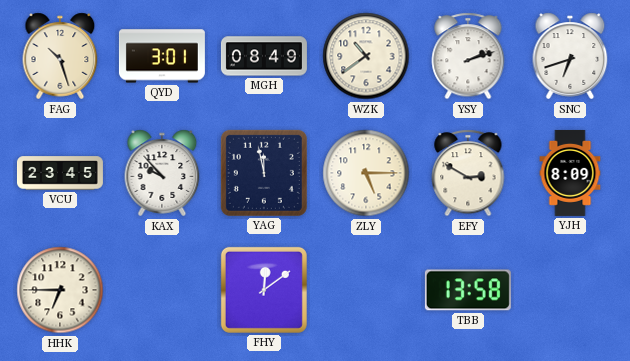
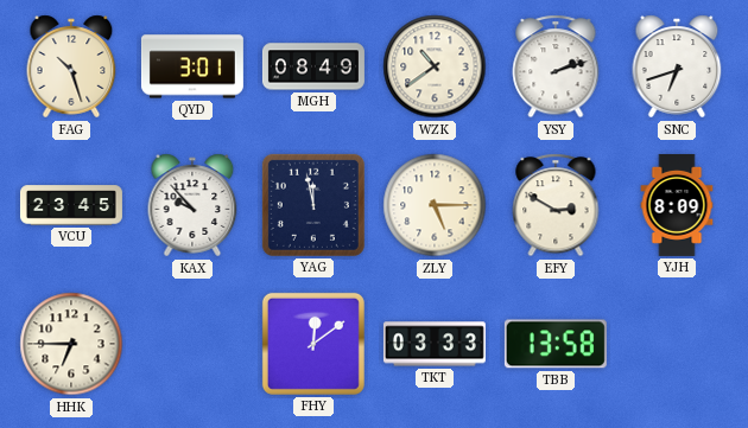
TKT: none -> 03:33
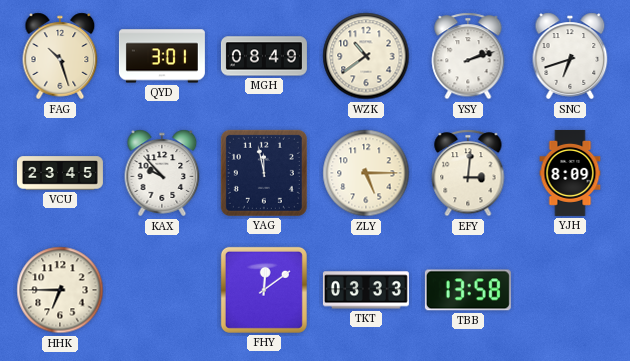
EFY: 2:50 -> 3:01
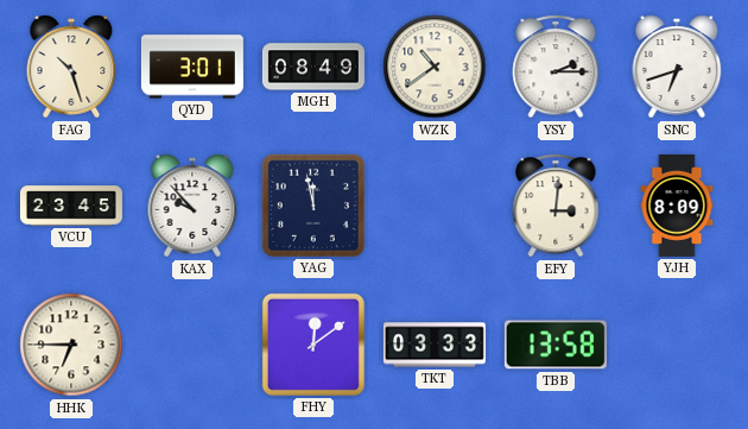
YSY: 2:12 -> 2:15
ZLY: 5:15 -> none
